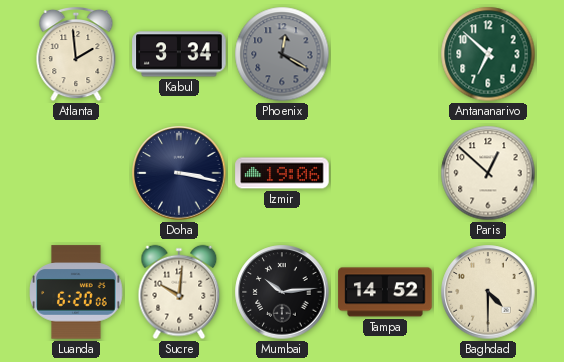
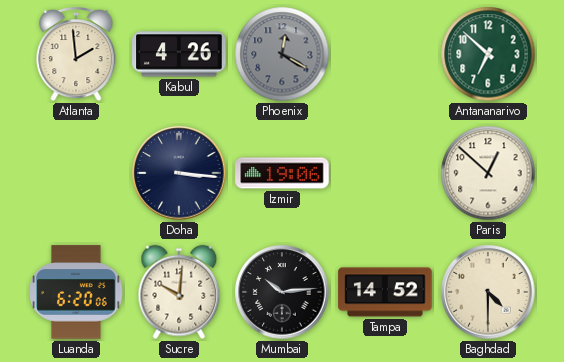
Kabul: 3:34 -> 4:26
Doha: 3:17 -> 3:16
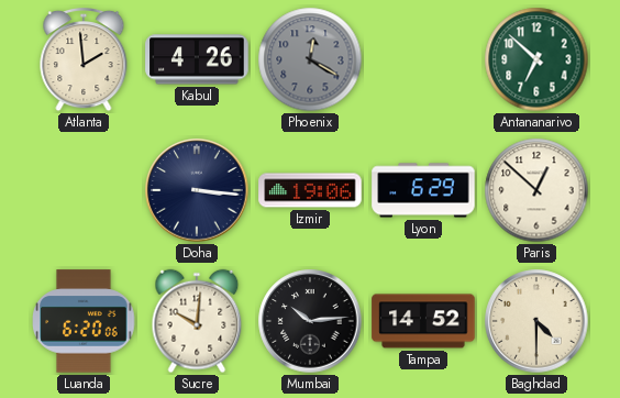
Lyon: none -> 6:29
